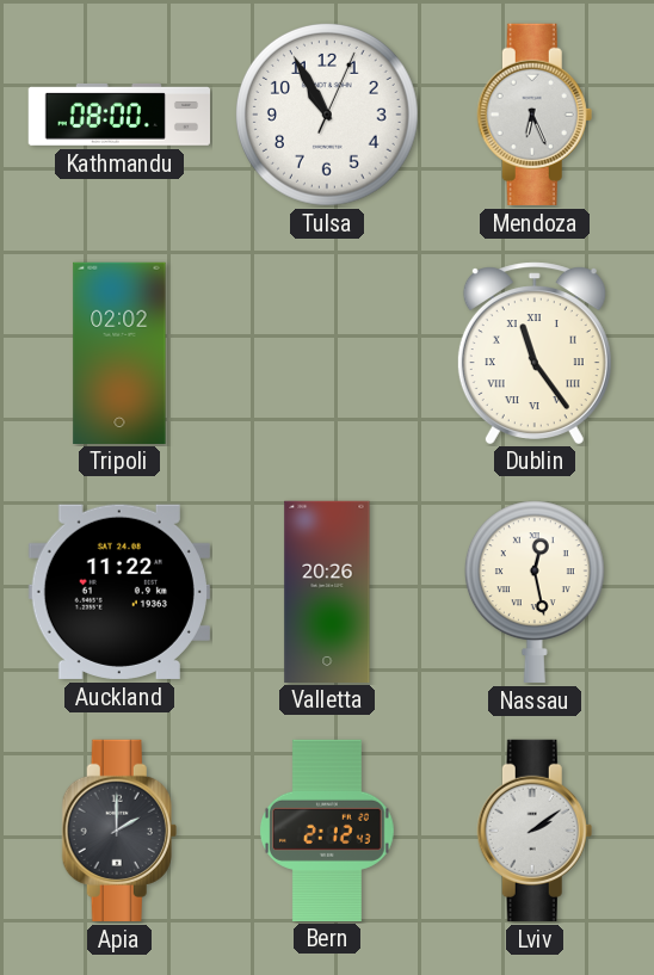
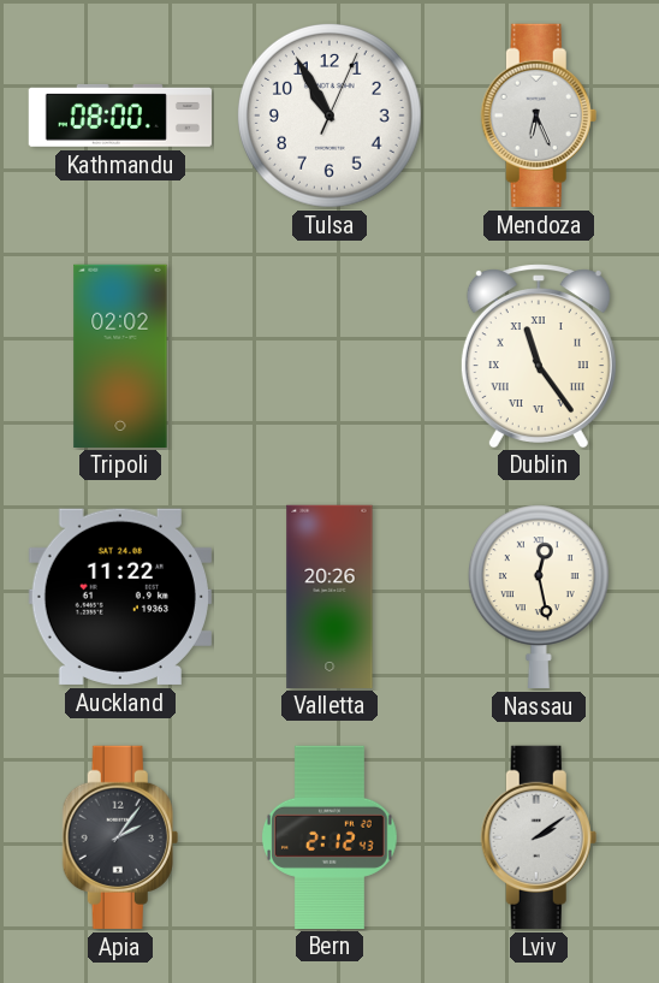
Apia: 2:00 -> 2:06
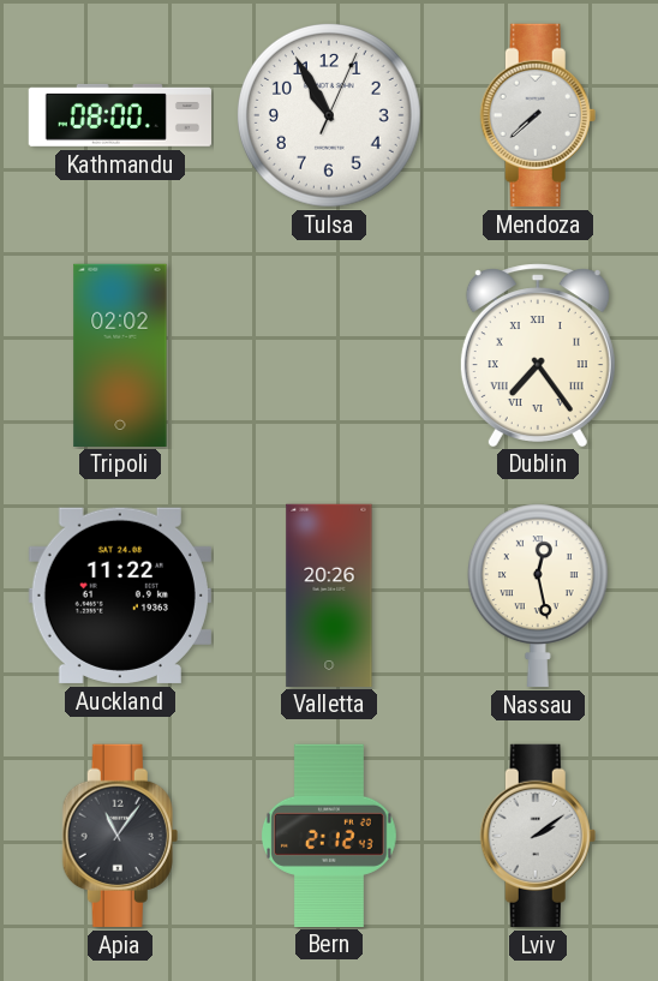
Mendoza: 6:26 -> 7:38
Dublin: 11:24 -> 7:24
Apia: 2:06 -> 11:06
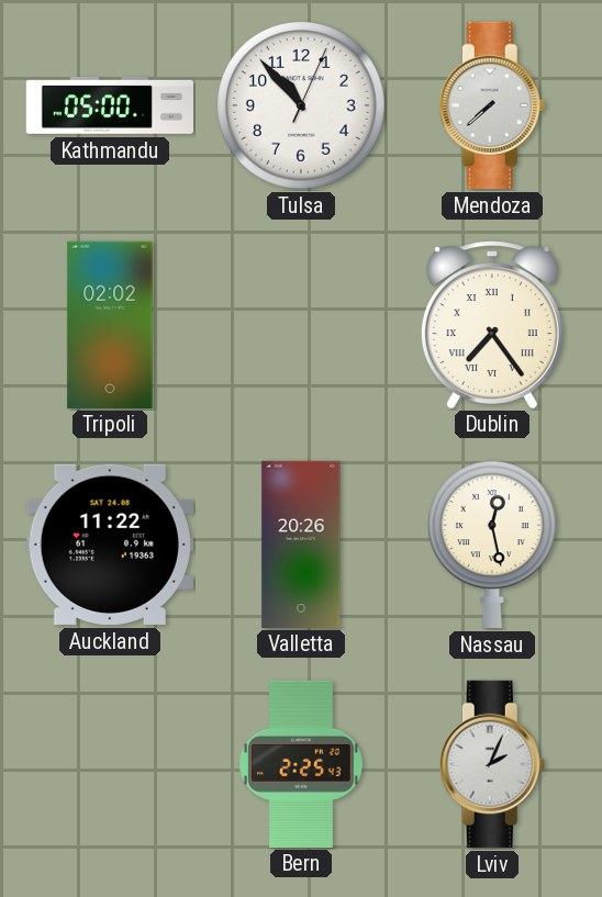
Kathmandu: 08:00 -> 05:00
Tulsa: 10:55 -> 10:53
Apia: 11:06 -> none
Bern: 2:12 -> 2:25
Lviv: 2:09 -> 2:04
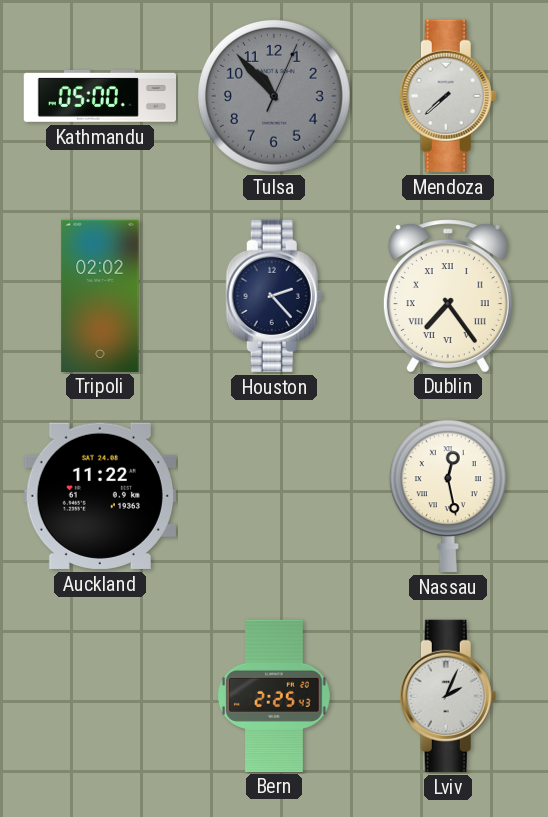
Tulsa dial: white -> grey
Houston: none -> 2:23
Valletta: 20:26 -> none
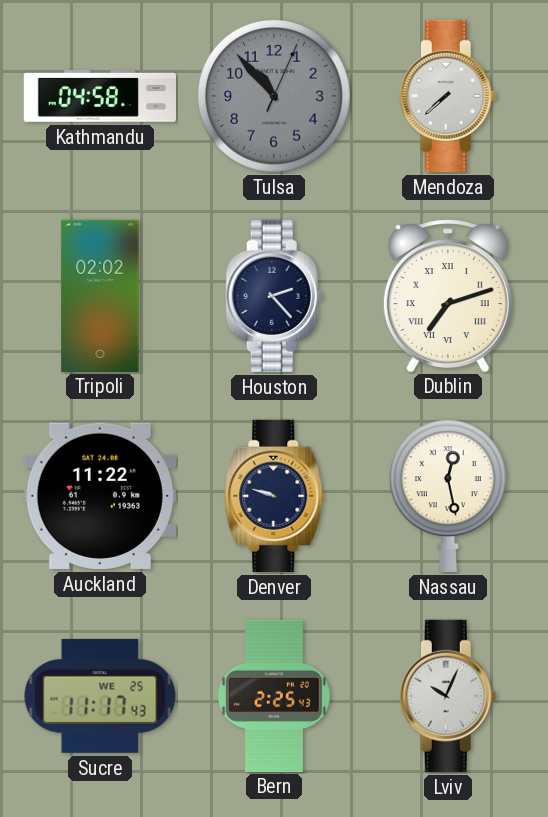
Kathmandu: 05:00 -> 04:58
Dublin: 7:24 -> 7:12
Denver: none -> 9:48
Sucre: none -> 11:17
Lviv: 2:04 -> 10:04
